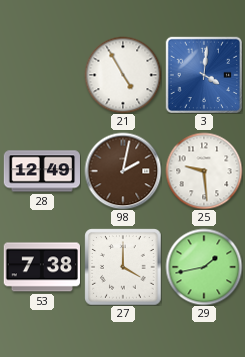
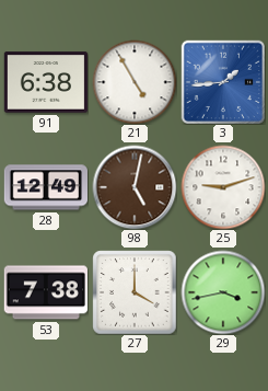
91: none -> 6:38
3: 4:01 -> 1:44
98: 2:02 -> 5:02
25: 9:29 -> 9:12
29: 1:43 -> 3:43
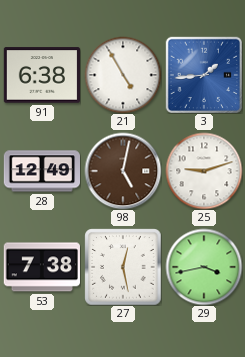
27: 4:00 -> 12:28
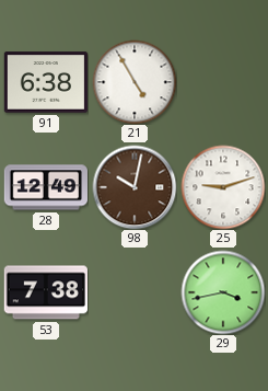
3: 1:44 -> none
98: 5:02 -> 10:02
27: 12:28 -> none
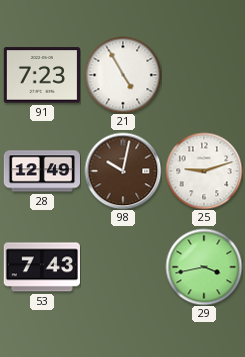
91: 6:38 -> 7:23
53: 7:38 -> 7:43
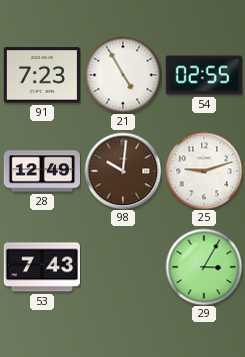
54: none -> 02:55
98: 10:02 -> 10:01
29: 3:43 -> 3:05
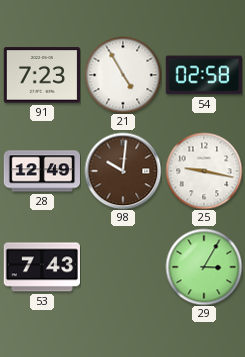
54: 02:55 -> 02:58
25: 9:12 -> 9:17
